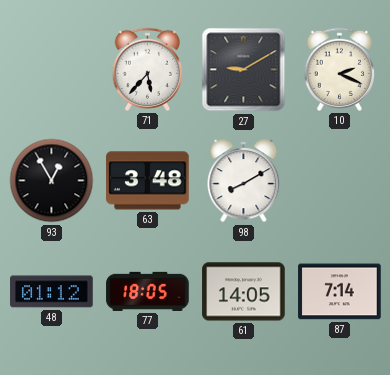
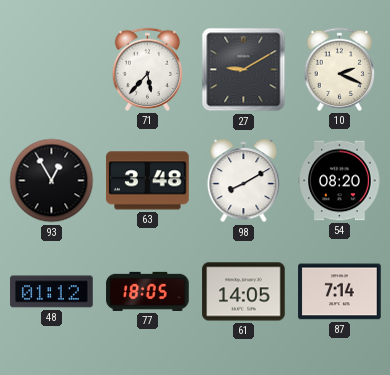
54: none -> 08:20
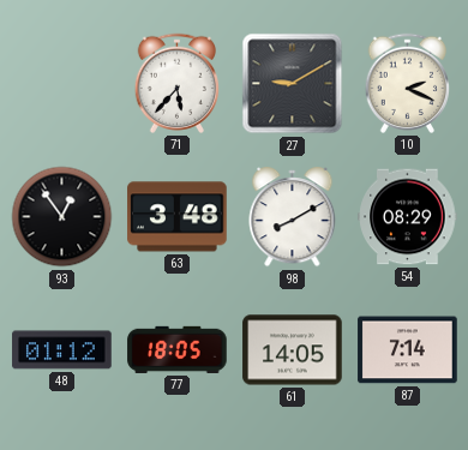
93: 12:55 -> 12:54
54: 08:20 -> 08:29
